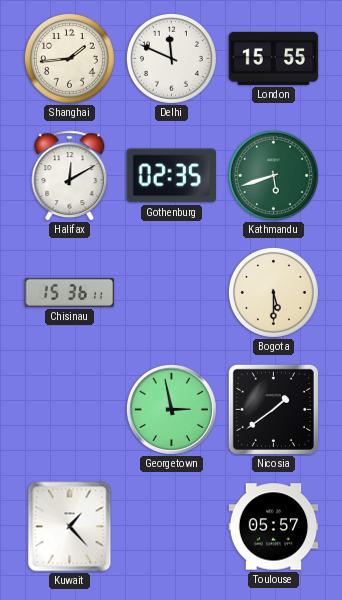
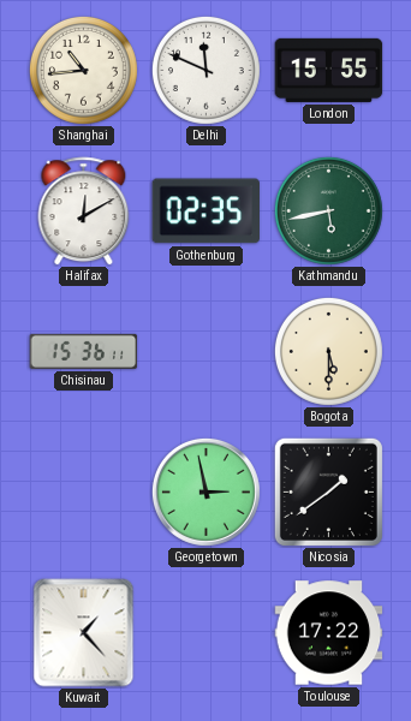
Shanghai: 1:44 -> 10:44
Kathmandu: 5:42 -> 5:43
Toulouse: 05:57 -> 17:22
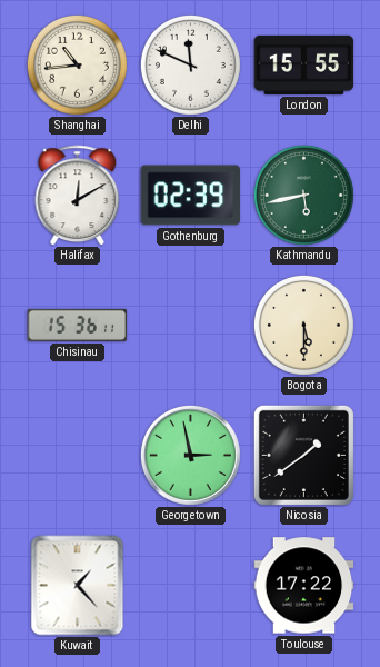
Gothenburg: 02:35 -> 02:39
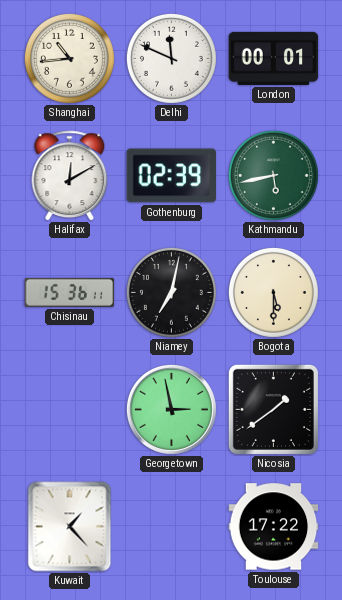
London: 15:55 -> 00:01
Niamey: none -> 7:02
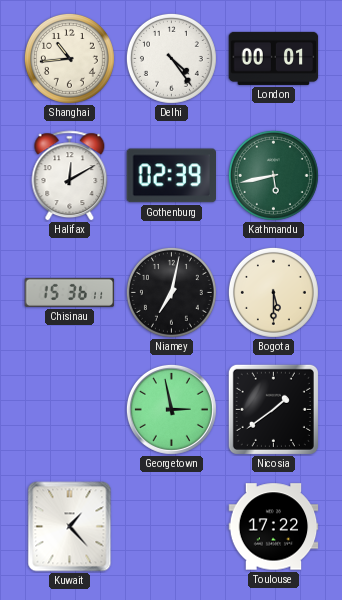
Delhi: 11:49 -> 4:24
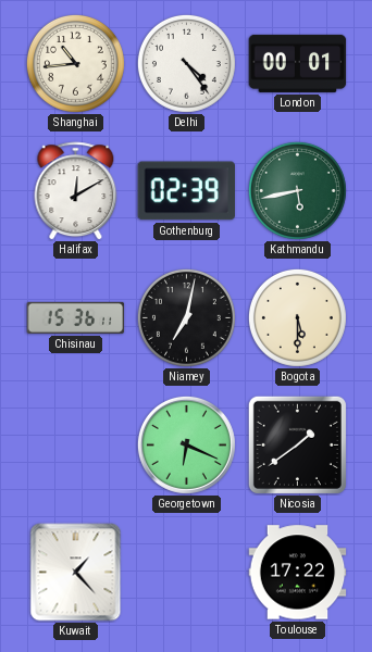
Georgetown: 2:58 -> 6:19
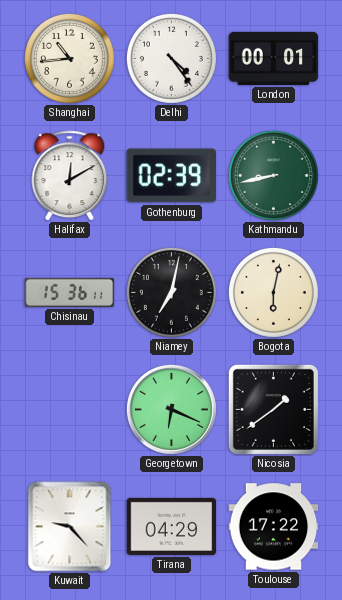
Kathmandu: 5:43 -> 8:43
Bogota: 5:30 -> 6:02
Kuwait: 1:23 -> 9:23
Tirana: none -> 04:29
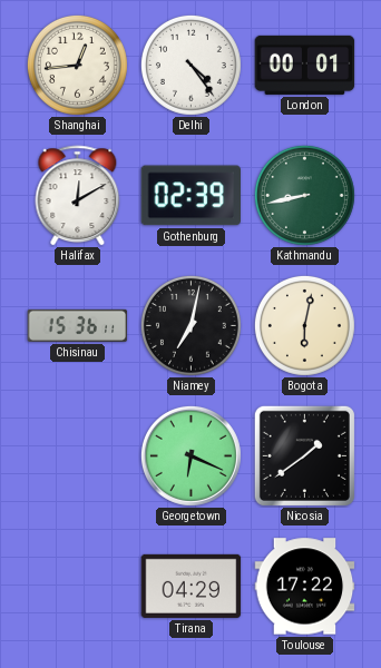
Shanghai: 10:44 -> 12:44
Kuwait: 9:23 -> none
